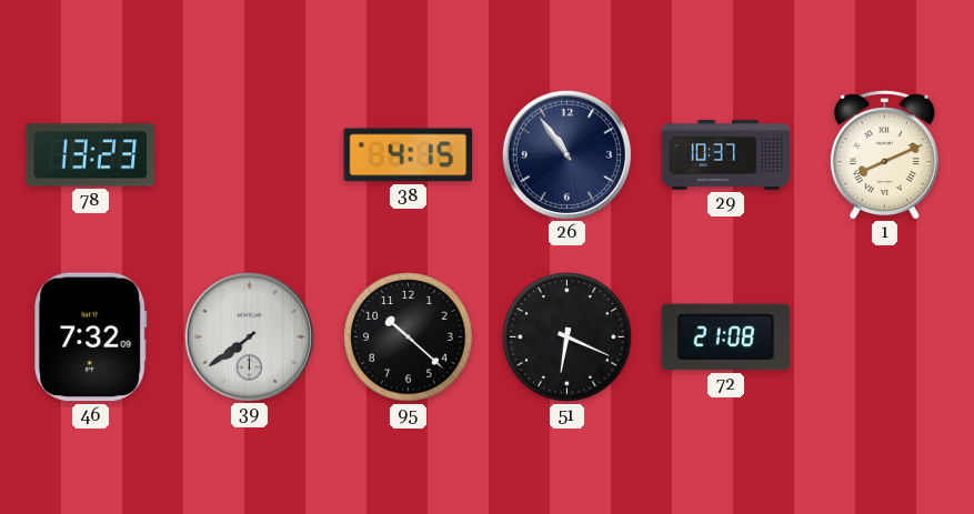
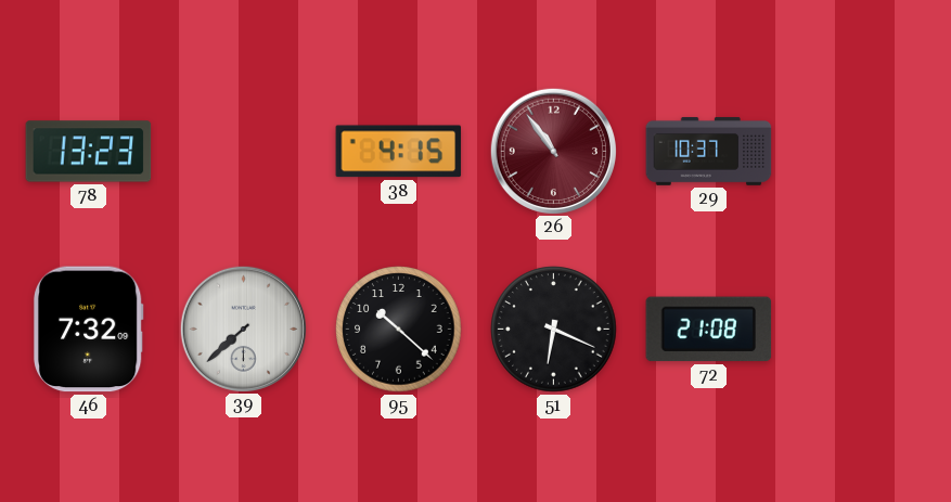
26 dial: navy -> burgundy
1: 8:11 -> none
39: 7:39 -> 7:38
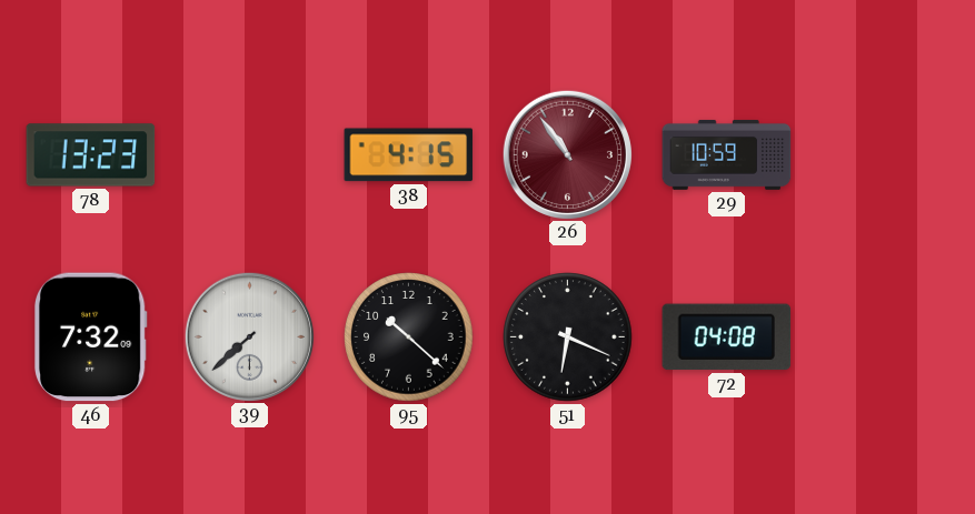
29: 10:37 -> 10:59
72: 21:08 -> 04:08
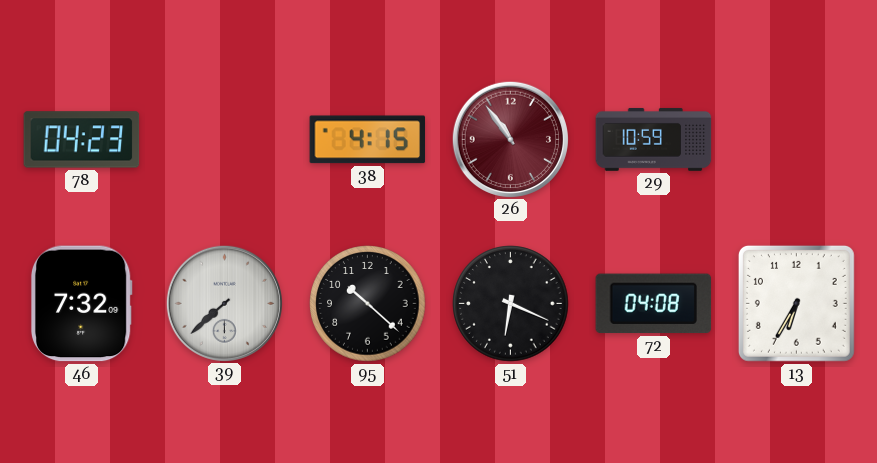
78: 13:23 -> 04:23
13: none -> 6:35
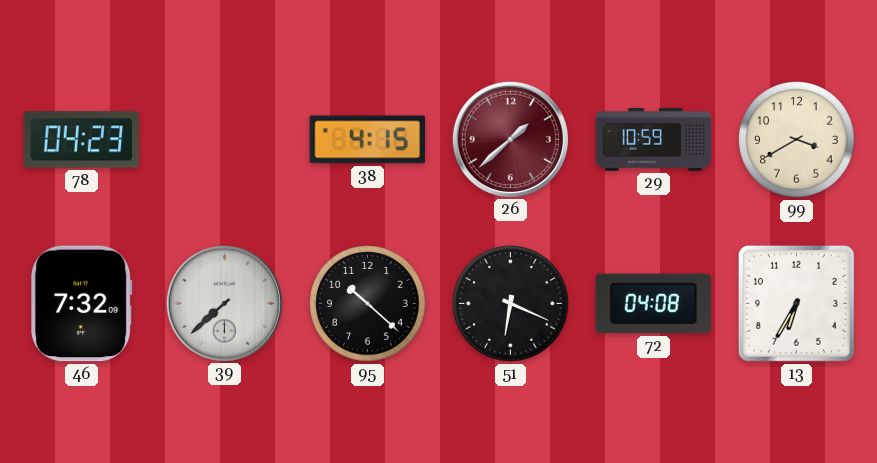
26: 10:54 -> 1:38
99: none -> 3:40
